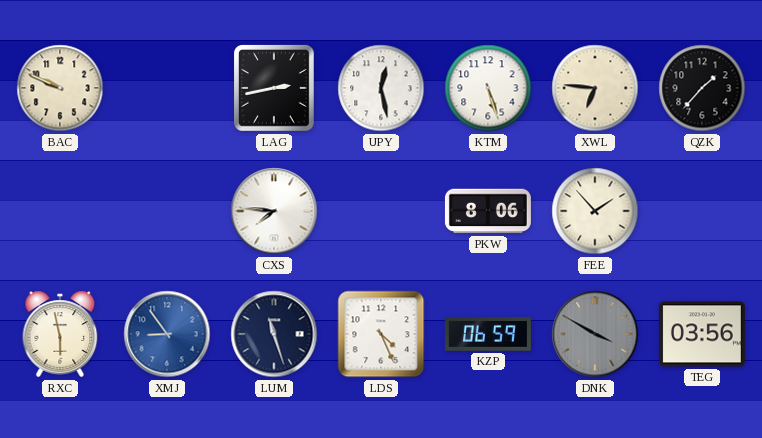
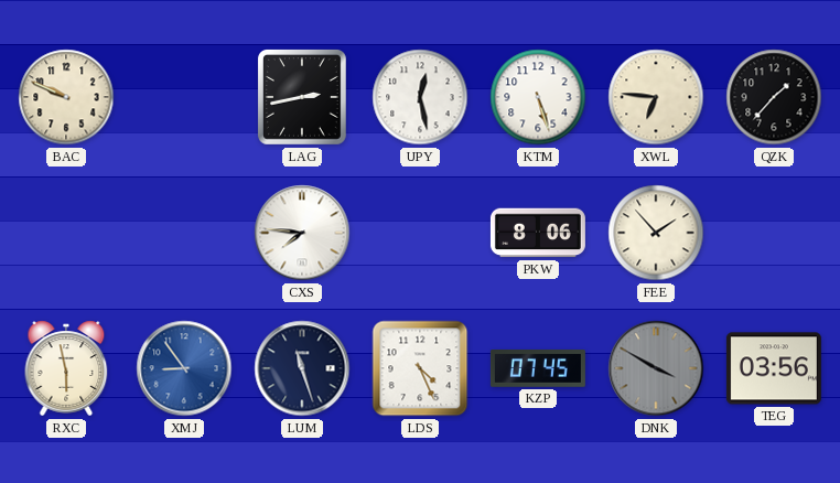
KZP: 06:59 -> 07:45
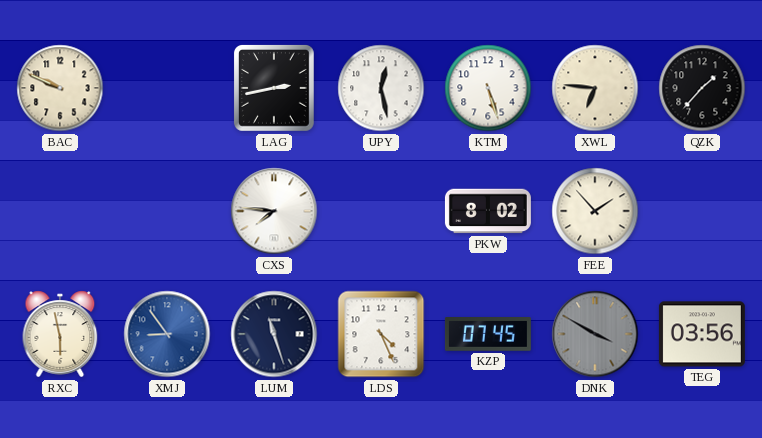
PKW: 8:06 -> 8:02
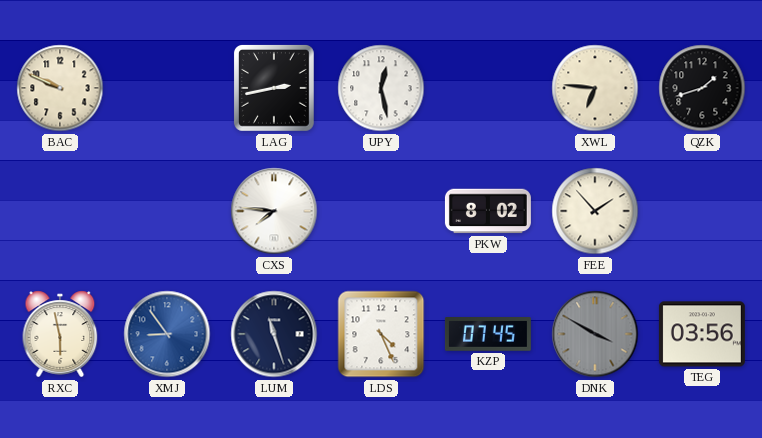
KTM: 5:27 -> none
QZK: 1:37 -> 1:42
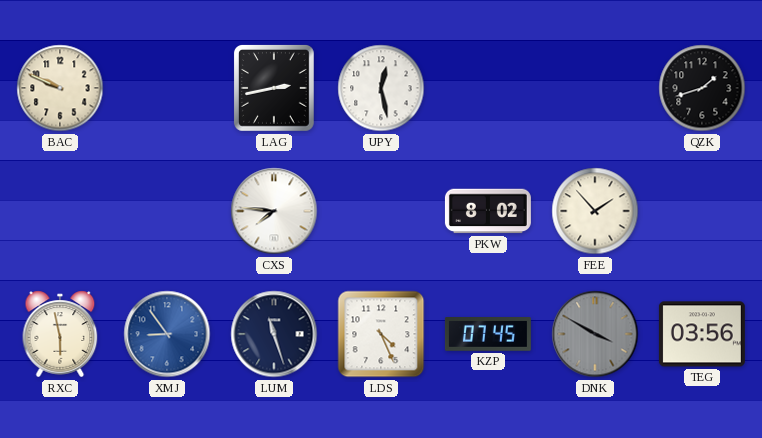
XWL: 6:46 -> none
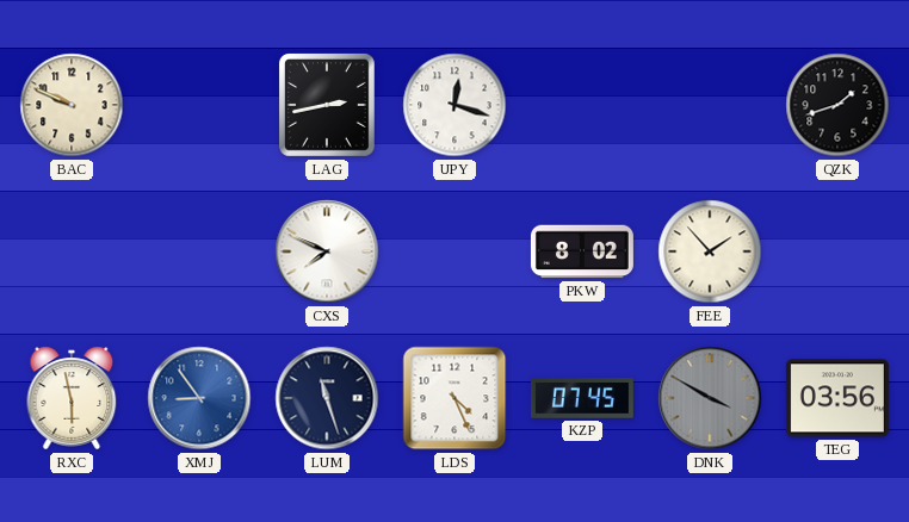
UPY: 12:28 -> 12:18
CXS: 7:46 -> 7:49
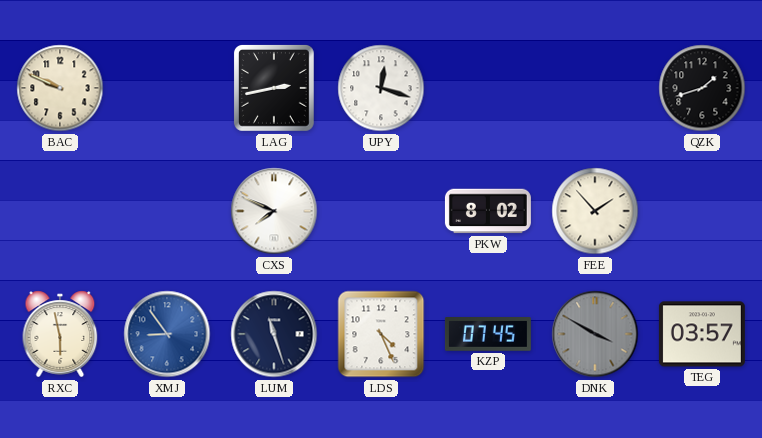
TEG: 03:56 -> 03:57
